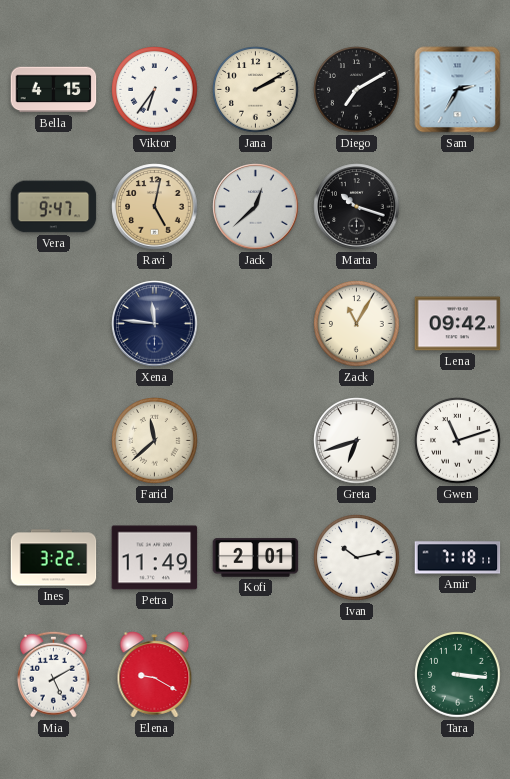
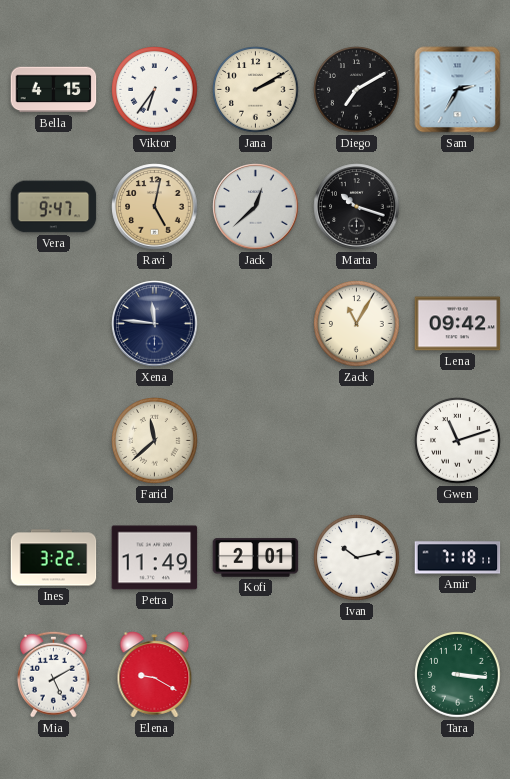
Greta: 6:42 -> none
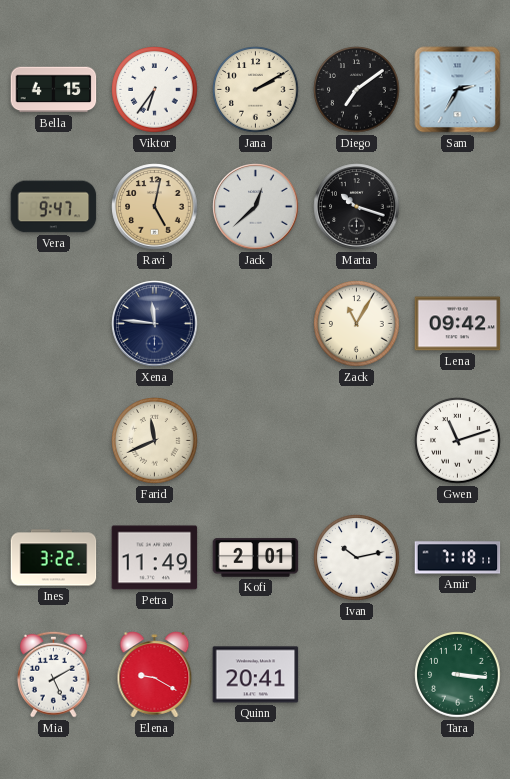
Diego: 7:10 -> 7:09
Farid: 11:38 -> 11:41
Quinn: none -> 20:41
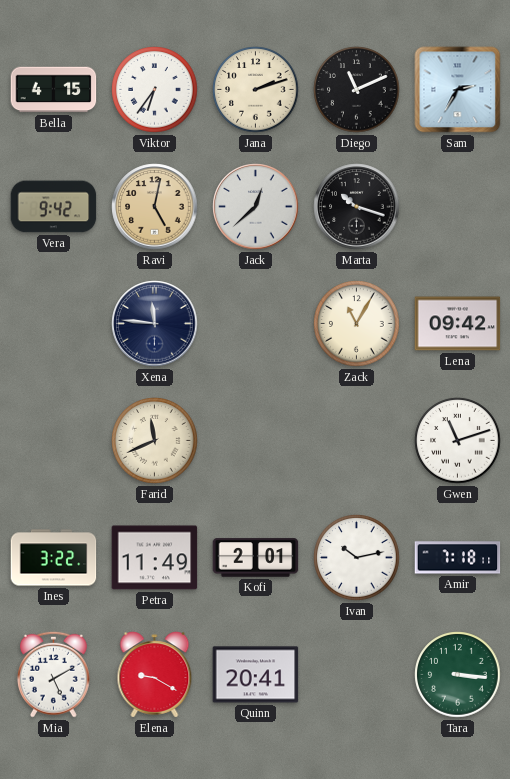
Jana: 2:10 -> 2:12
Diego: 7:09 -> 11:11
Vera: 9:47 -> 9:42
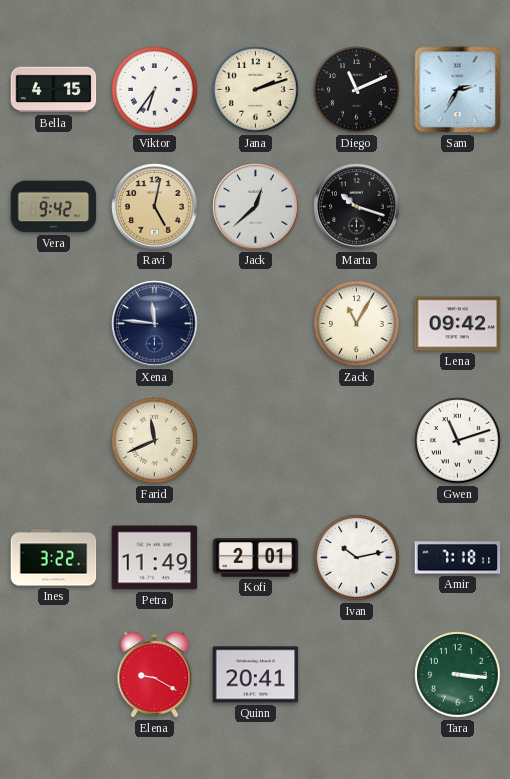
Mia: 5:10 -> none
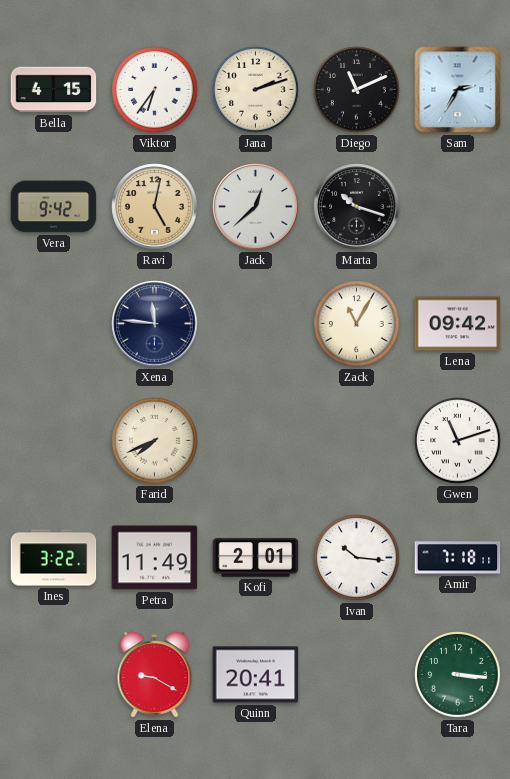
Farid: 11:41 -> 7:41
Ivan: 10:13 -> 10:16
